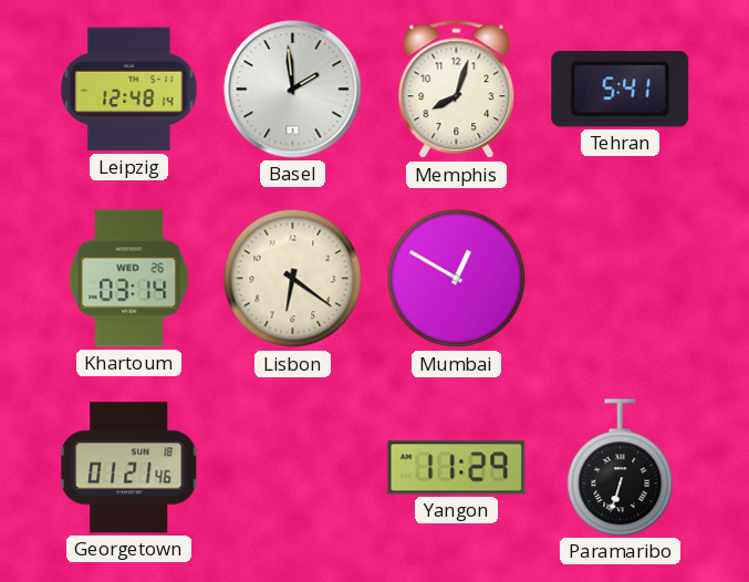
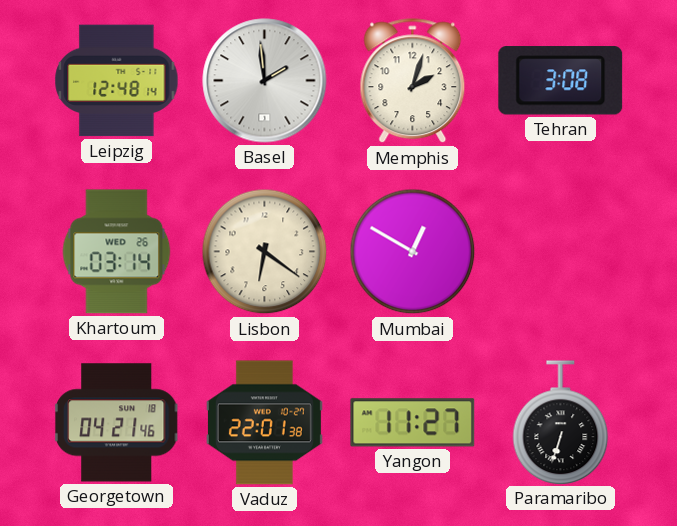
Memphis: 8:03 -> 2:03
Tehran: 5:41 -> 3:08
Georgetown: 01:21 -> 04:21
Vaduz: none -> 22:01
Yangon: 11:29 -> 11:27
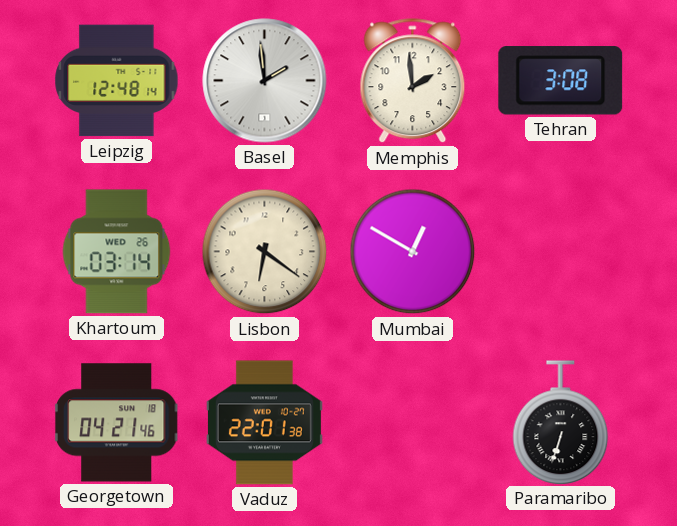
Memphis: 2:03 -> 1:59
Yangon: 11:27 -> none
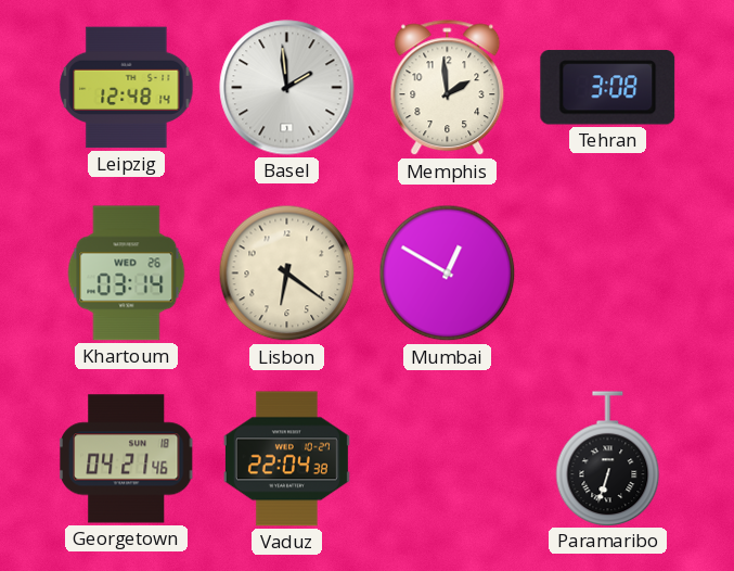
Vaduz: 22:01 -> 22:04
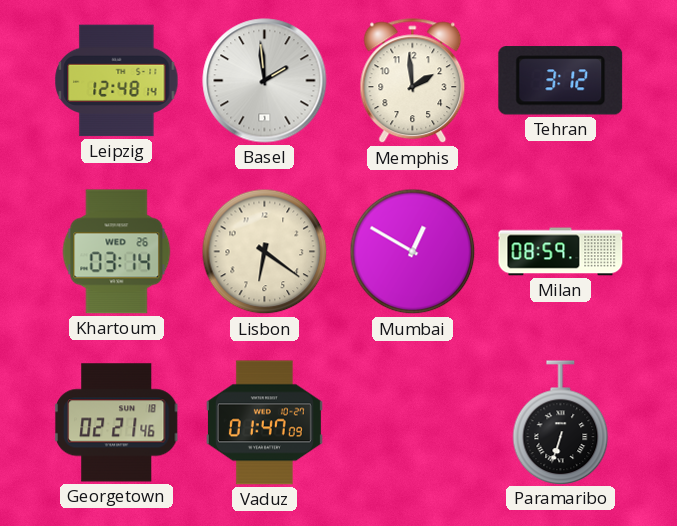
Tehran: 3:08 -> 3:12
Milan: none -> 08:59
Georgetown: 04:21 -> 02:21
Vaduz: 22:04 -> 01:47
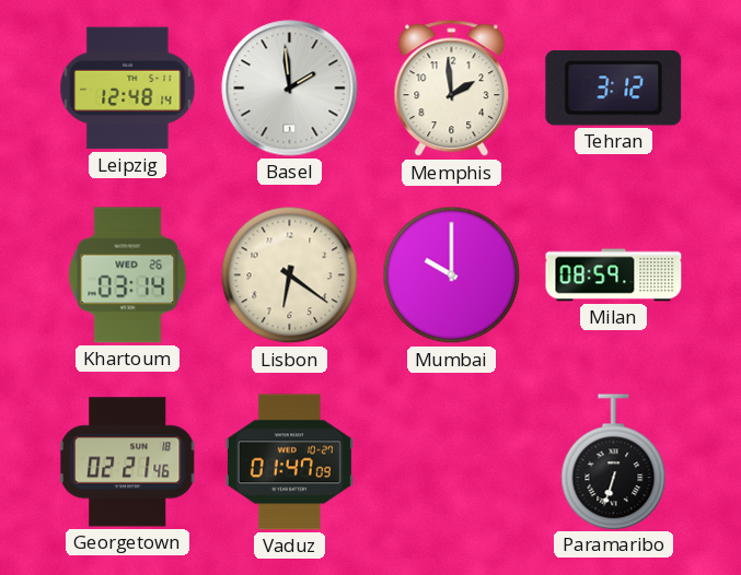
Mumbai: 12:50 -> 10:00
